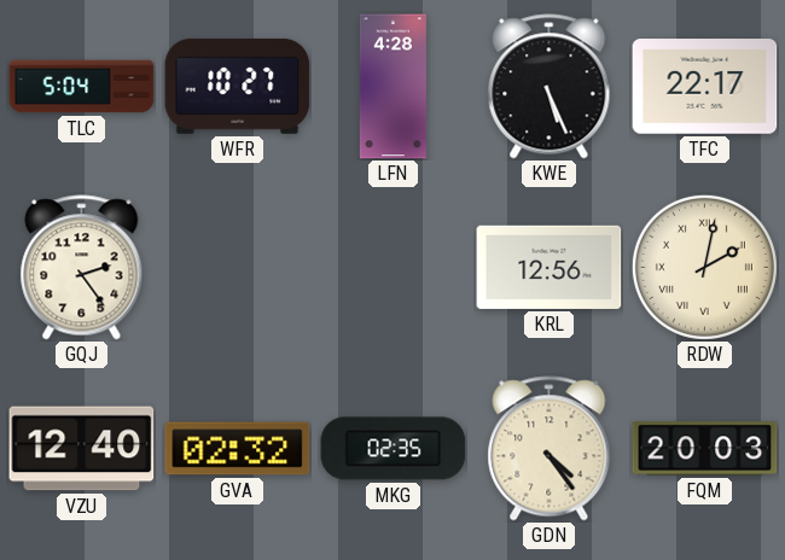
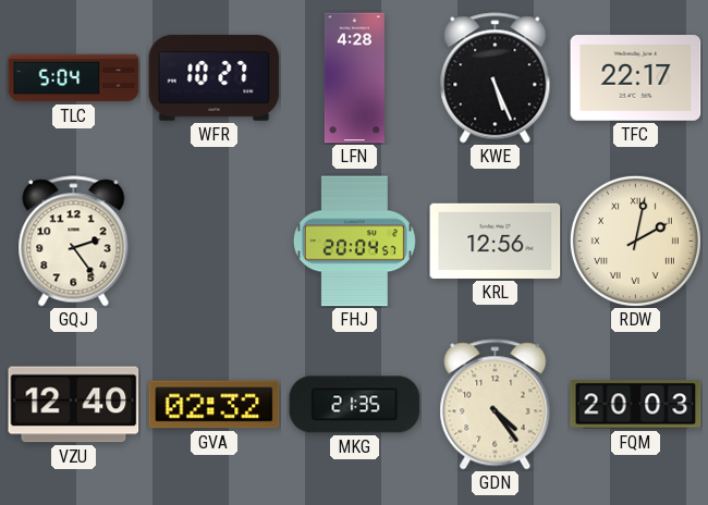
FHJ: none -> 20:04
MKG: 02:35 -> 21:35
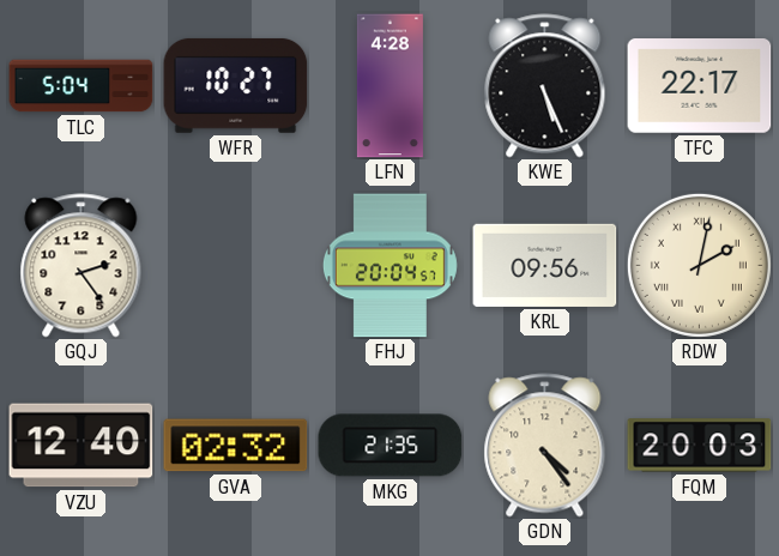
KRL: 12:56 -> 09:56
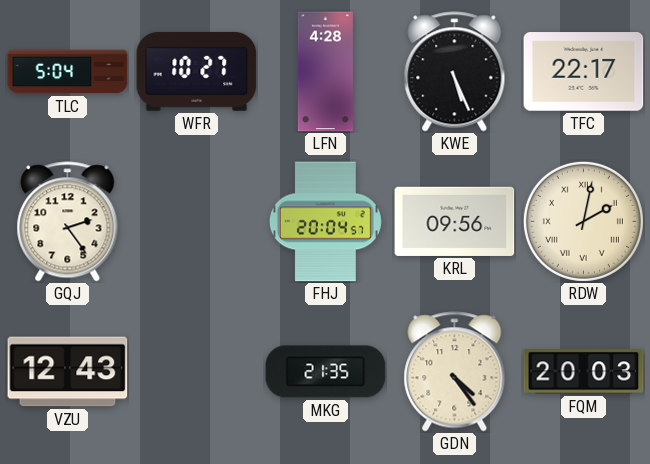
VZU: 12:40 -> 12:43
GVA: 02:32 -> none
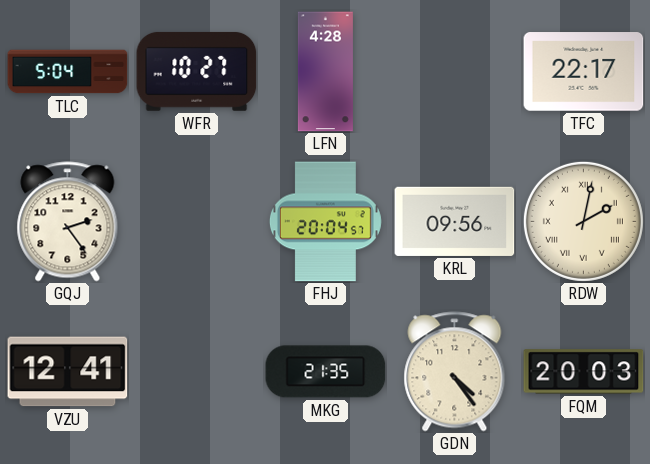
KWE: 5:26 -> none
VZU: 12:43 -> 12:41
